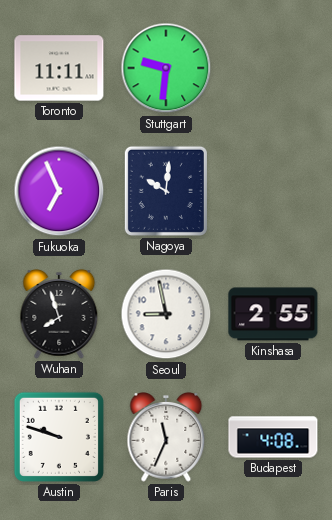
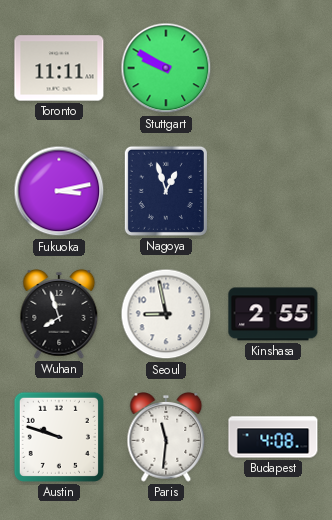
Stuttgart: 9:31 -> 9:50
Fukuoka: 6:56 -> 3:13
Nagoya: 10:01 -> 12:57
Paris: 11:34 -> 11:31
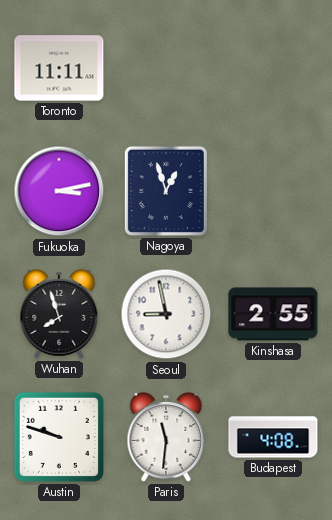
Stuttgart: 9:50 -> none
